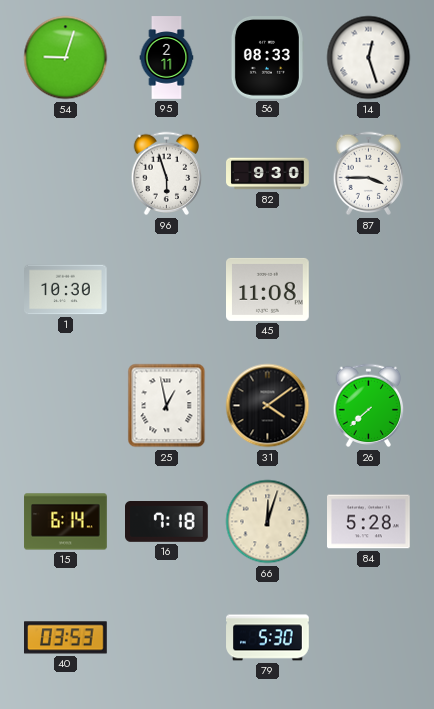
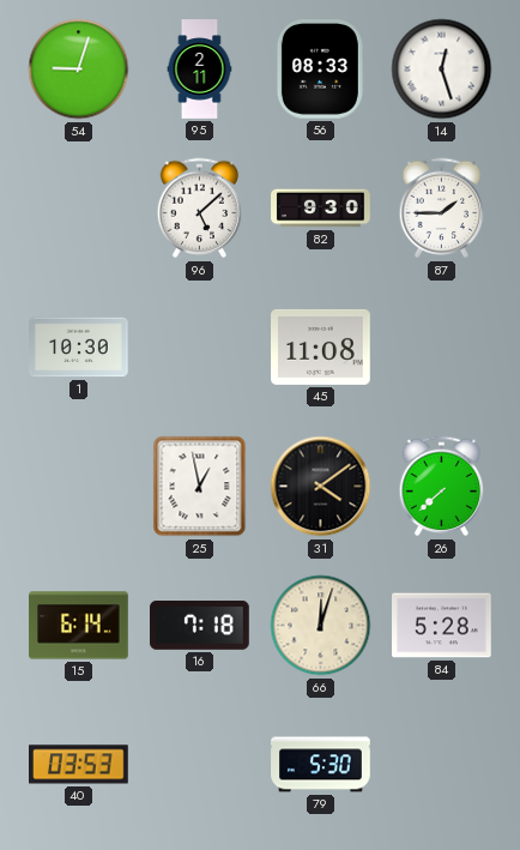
96: 5:57 -> 5:08
87: 3:45 -> 1:45
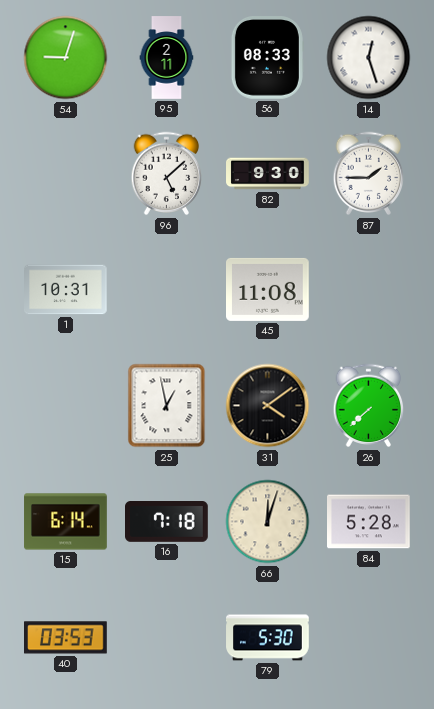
1: 10:30 -> 10:31
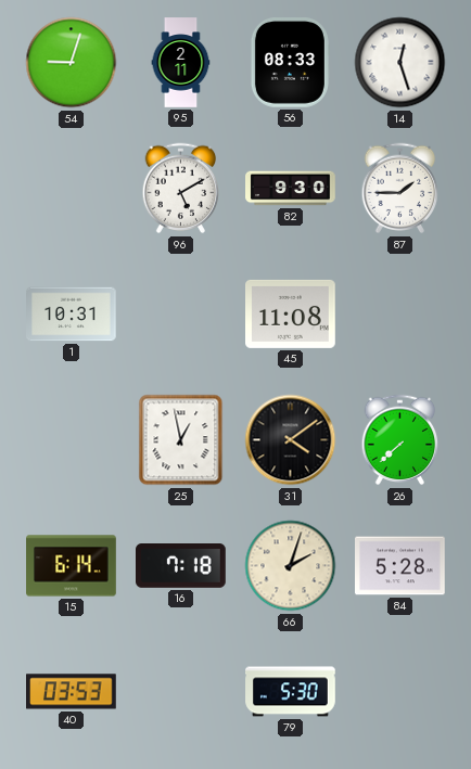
96: 5:08 -> 5:10
66: 12:03 -> 2:03
